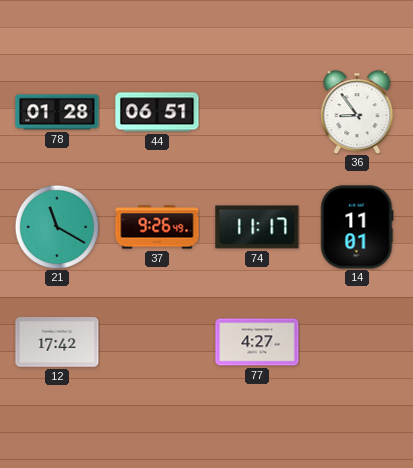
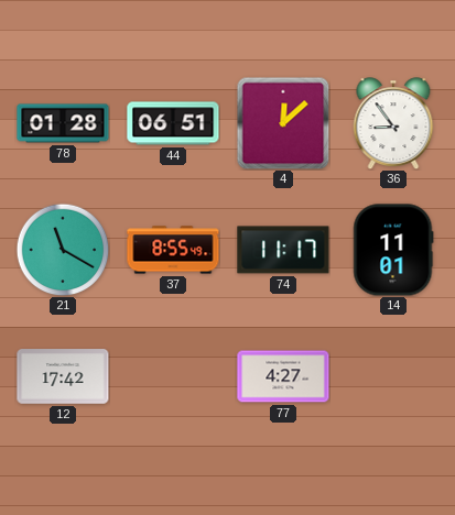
4: none -> 12:08
37: 9:26 -> 8:55
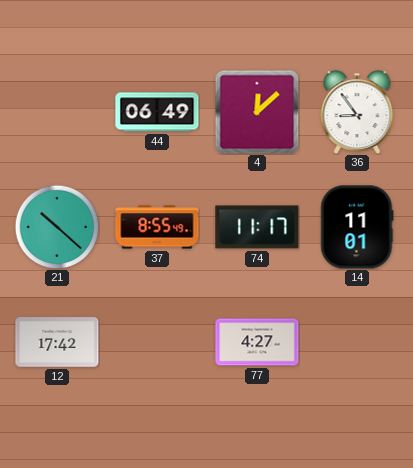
78: 01:28 -> none
44: 06:51 -> 06:49
21: 11:20 -> 10:22
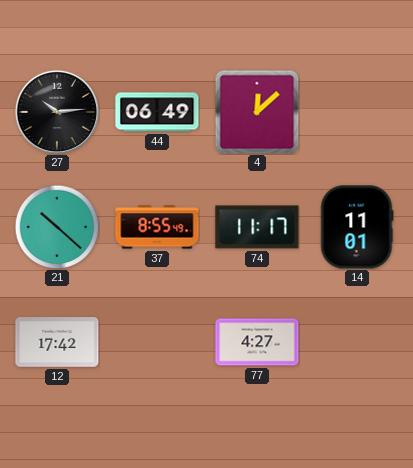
27: none -> 10:14
36: 8:54 -> none
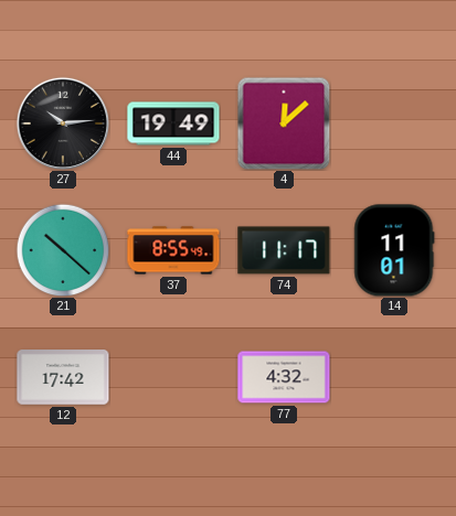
44: 06:49 -> 19:49
77: 4:27 -> 4:32
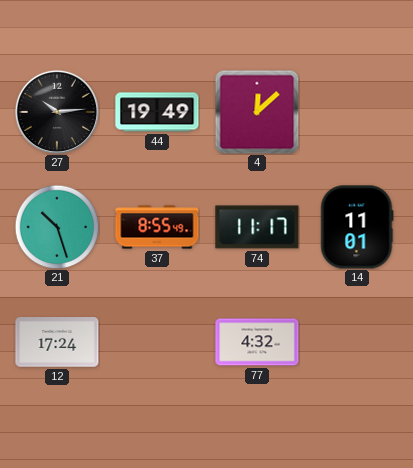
21: 10:22 -> 10:27
12: 17:42 -> 17:24
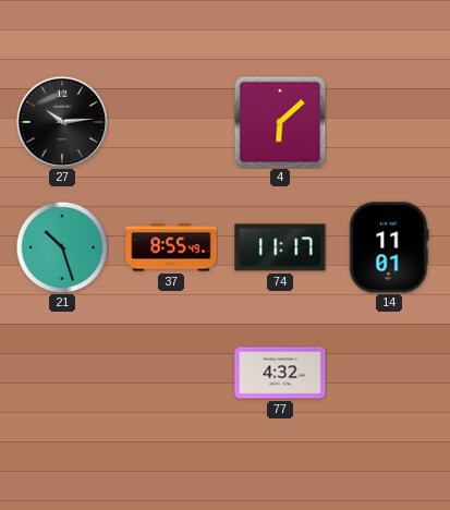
44: 19:49 -> none
4: 12:08 -> 6:08
12: 17:24 -> none
